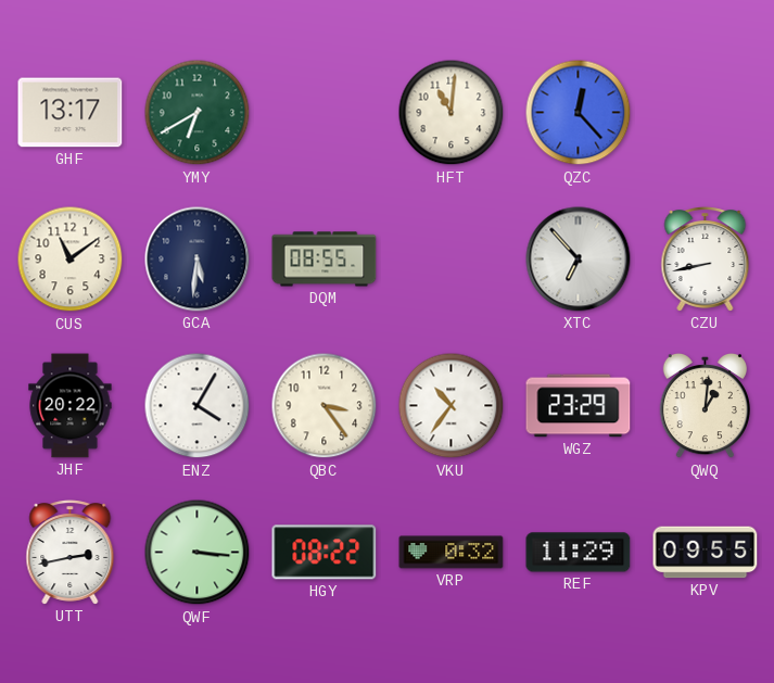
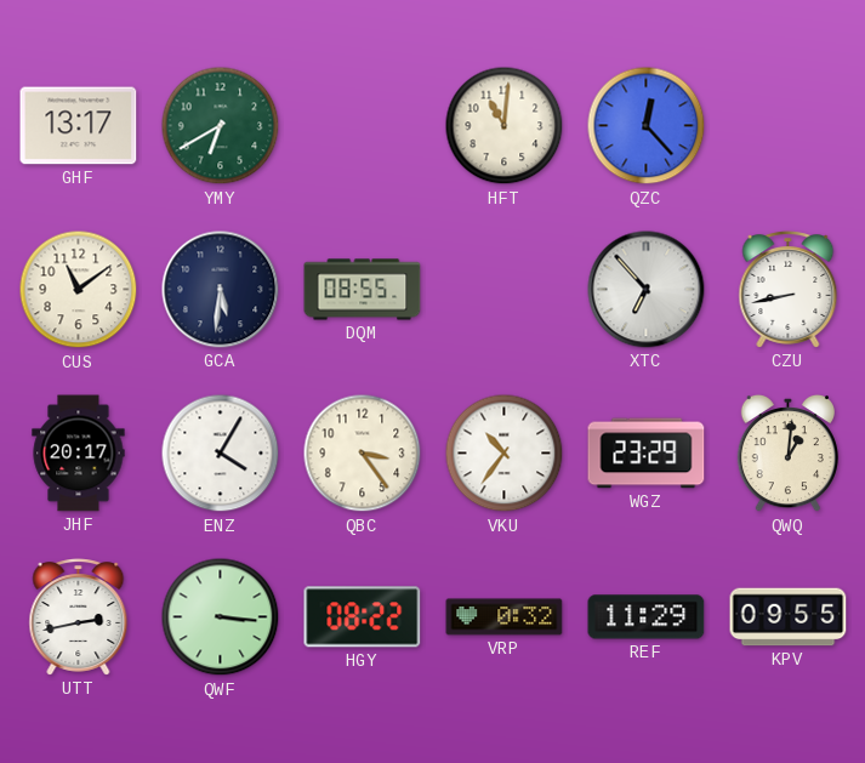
JHF: 20:22 -> 20:17
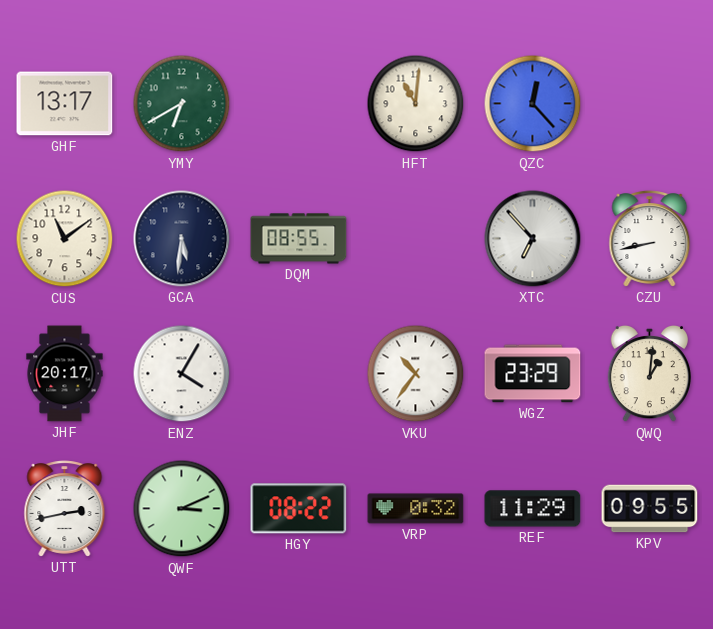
QBC: 3:24 -> none
QWF: 3:16 -> 3:11
